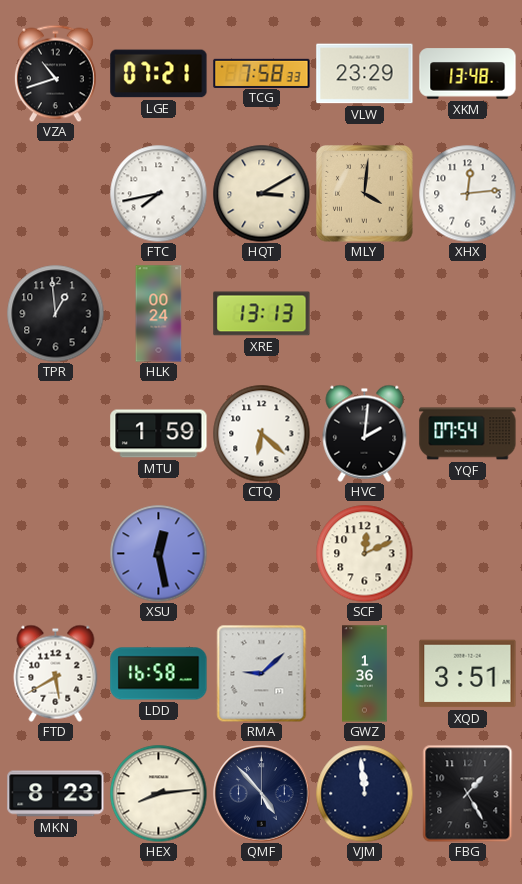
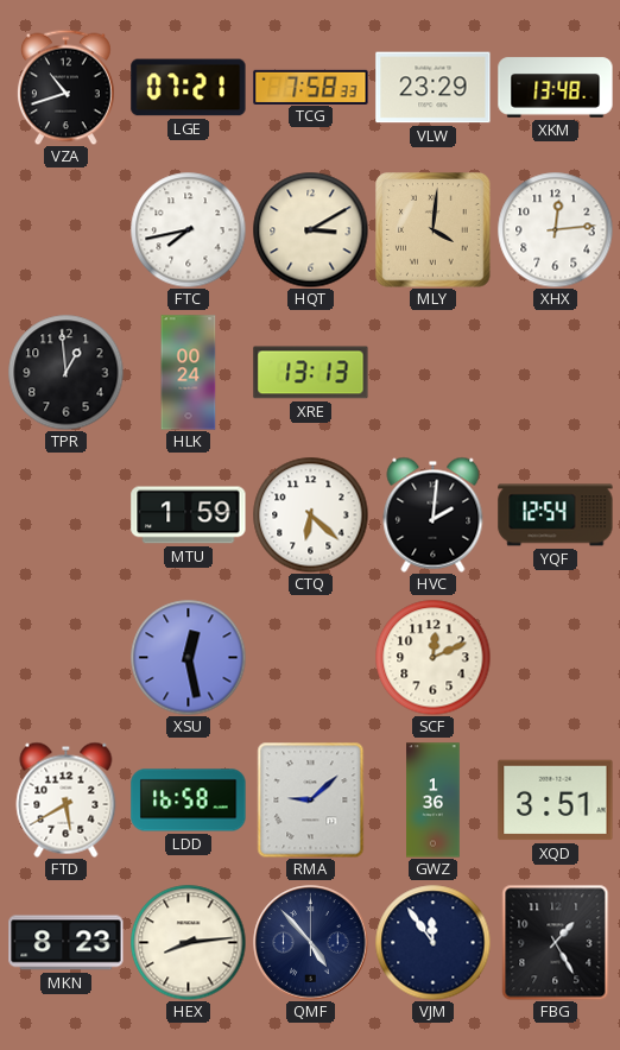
YQF: 07:54 -> 12:54
VJM: 11:59 -> 11:54
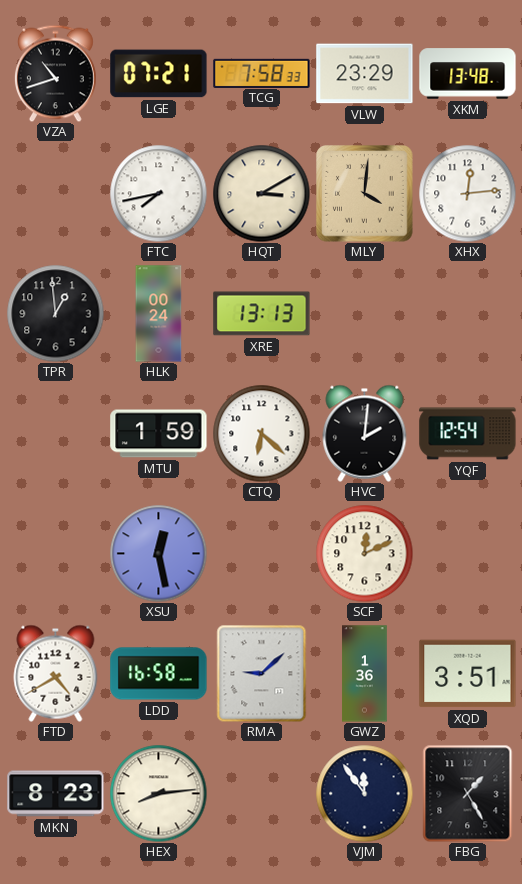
FTD: 5:40 -> 4:40
QMF: 4:53 -> none
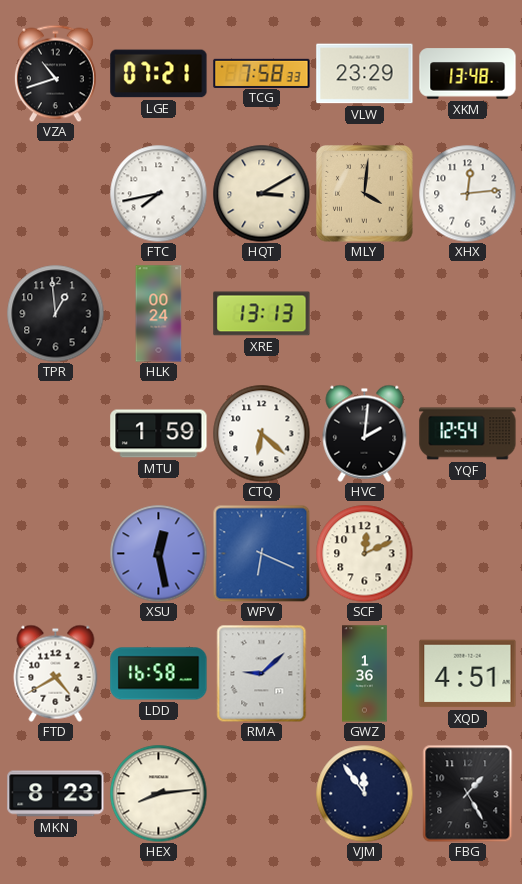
WPV: none -> 6:19
XQD: 3:51 -> 4:51
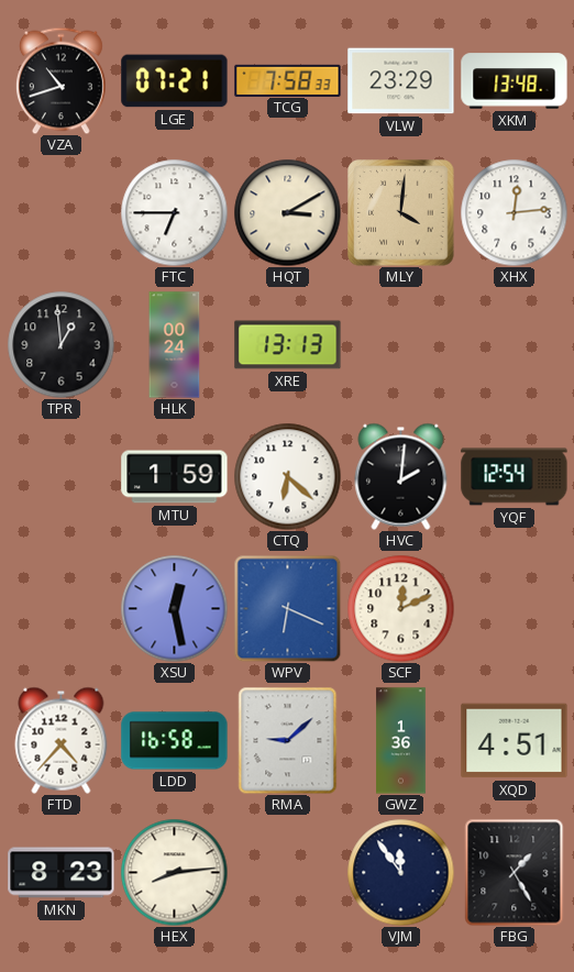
FTC: 7:43 -> 6:45
FTD: 4:40 -> 4:37
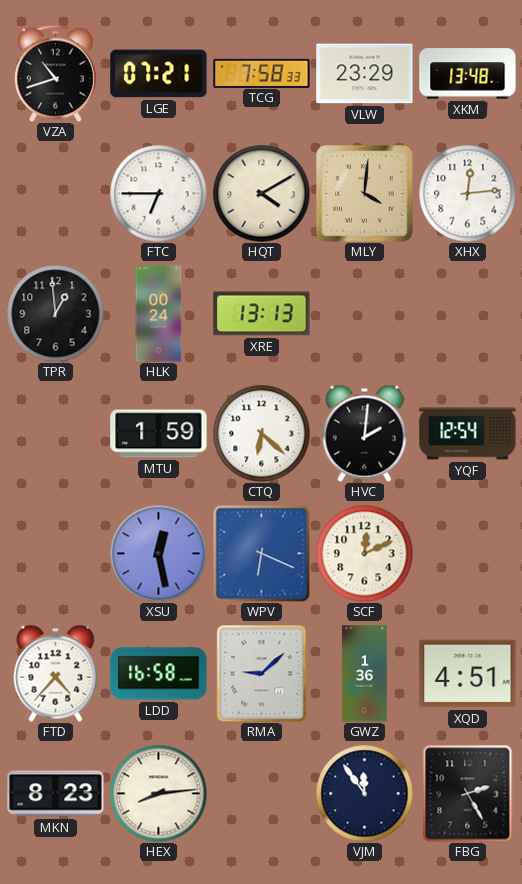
HQT: 3:10 -> 4:10
FBG: 1:25 -> 2:25
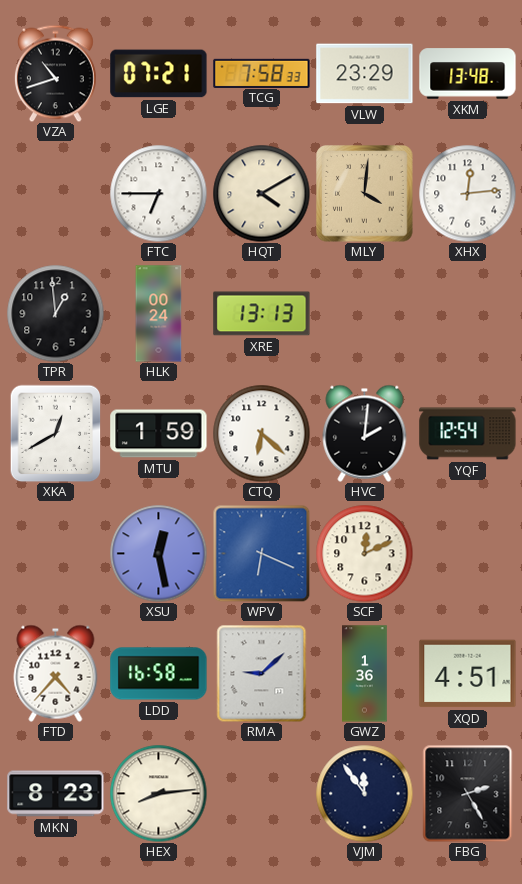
XKA: none -> 12:40
